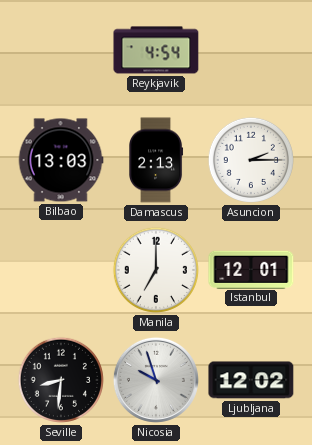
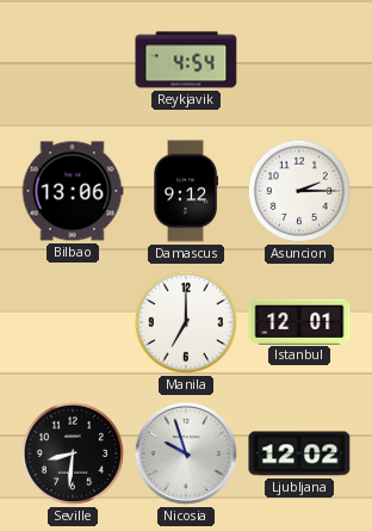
Bilbao: 13:03 -> 13:06
Damascus: 2:13 -> 9:12
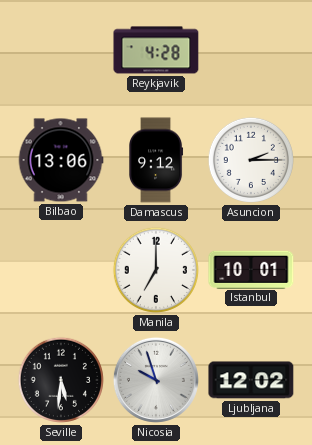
Reykjavik: 4:54 -> 4:28
Istanbul: 12:01 -> 10:01
Seville: 8:31 -> 5:31
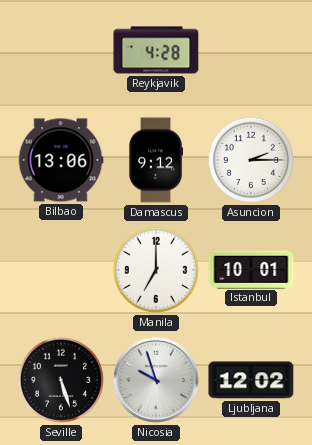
Seville: 5:31 -> 5:27
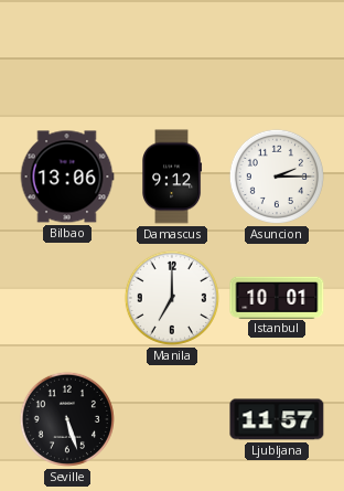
Reykjavik: 4:28 -> none
Nicosia: 9:57 -> none
Ljubljana: 12:02 -> 11:57
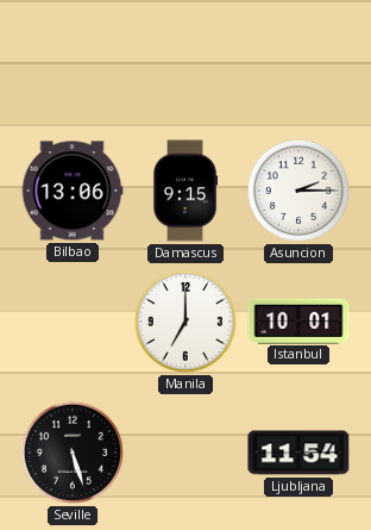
Damascus: 9:12 -> 9:15
Ljubljana: 11:57 -> 11:54
